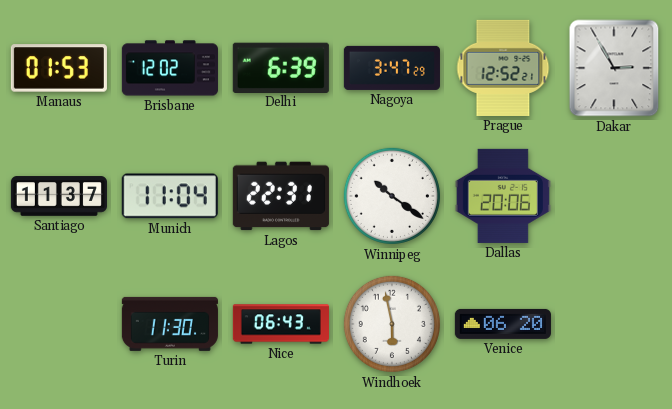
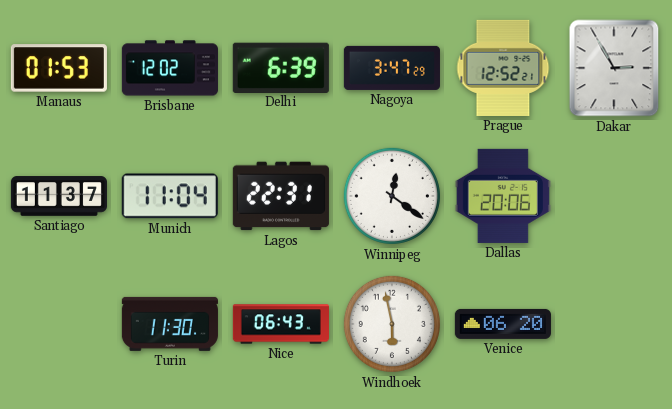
Winnipeg: 10:21 -> 12:21
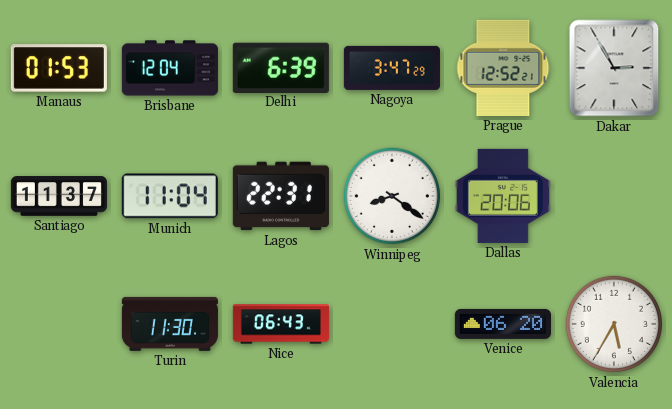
Brisbane: 12:02 -> 12:04
Winnipeg: 12:21 -> 8:21
Windhoek: 5:58 -> none
Valencia: none -> 5:35
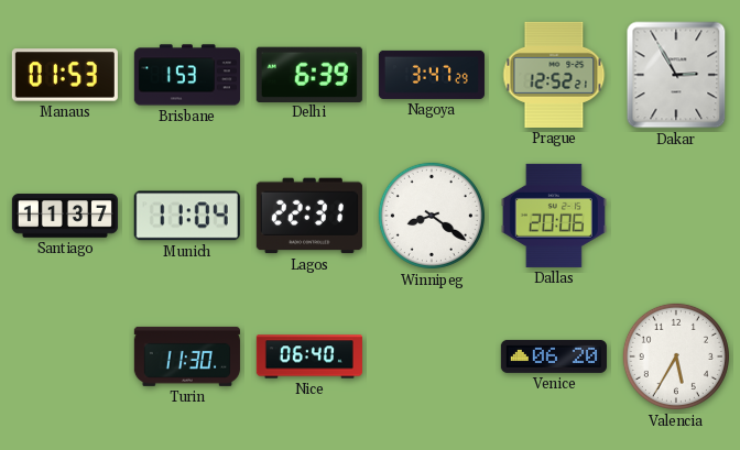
Brisbane: 12:04 -> 1:53
Nice: 06:43 -> 06:40
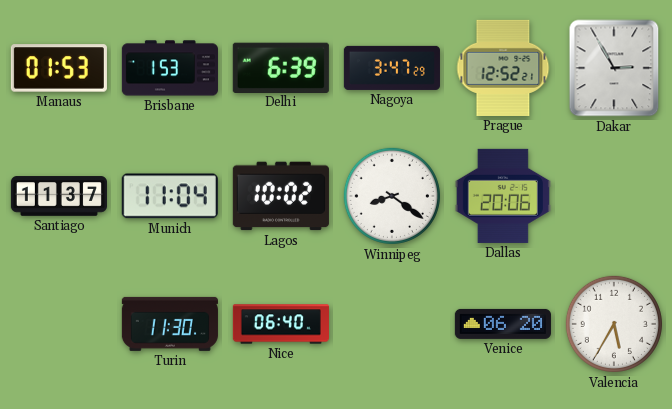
Lagos: 22:31 -> 10:02
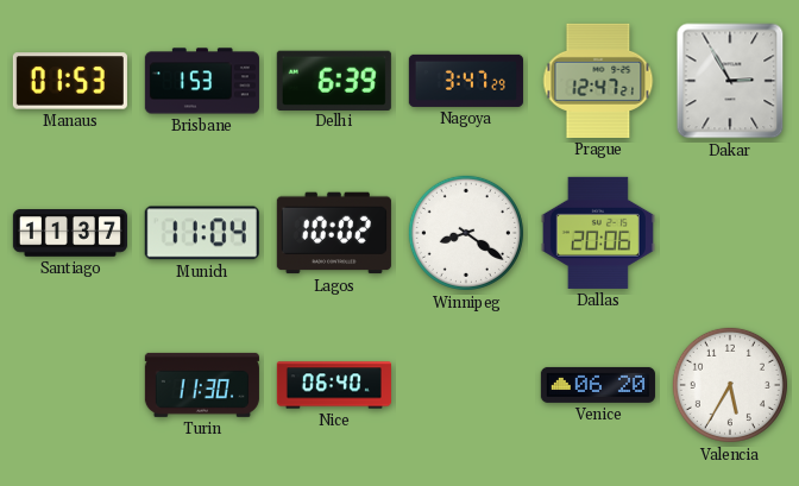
Prague: 12:52 -> 12:47
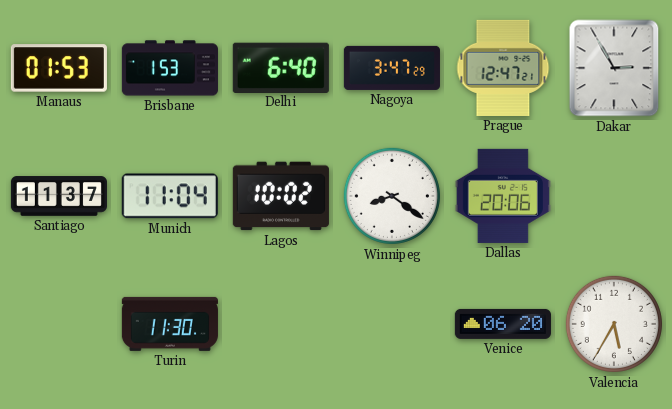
Delhi: 6:39 -> 6:40
Nice: 06:40 -> none
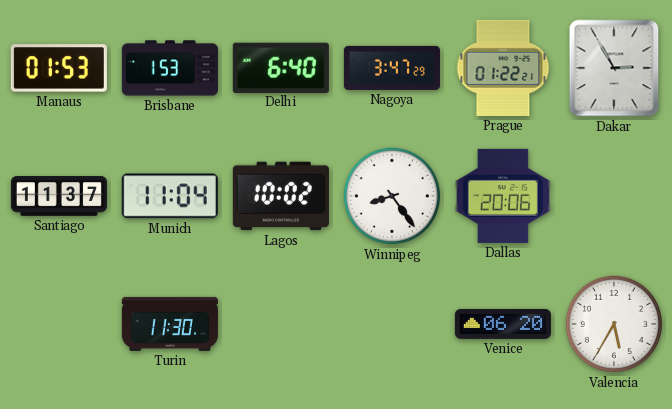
Prague: 12:47 -> 01:22
Winnipeg: 8:21 -> 8:24
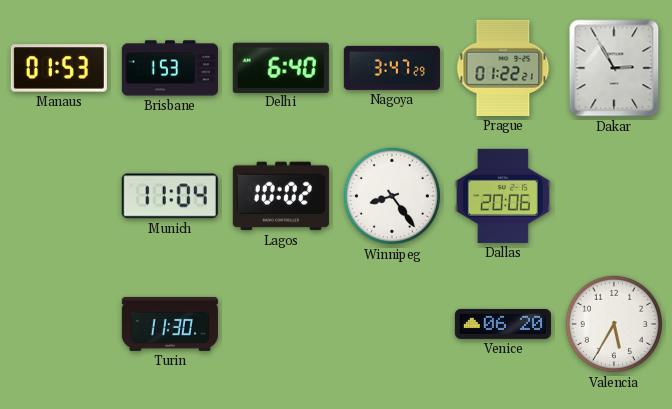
Santiago: 11:37 -> none
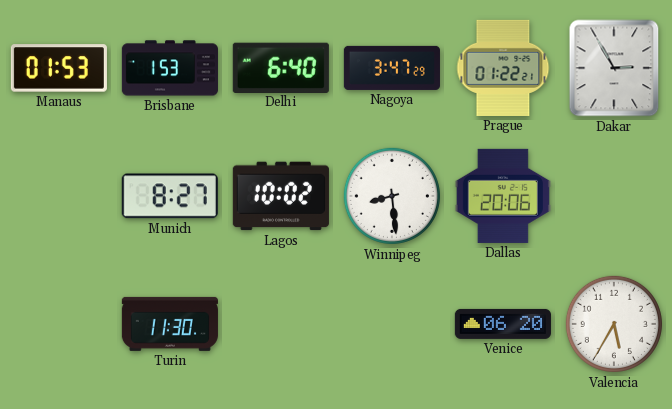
Munich: 11:04 -> 8:27
Winnipeg: 8:24 -> 8:29
